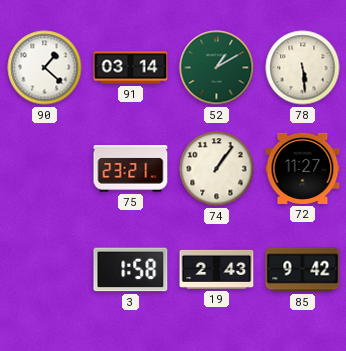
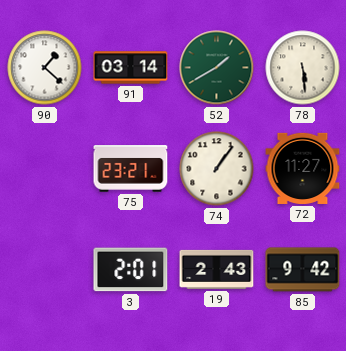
52: 1:10 -> 1:40
3: 1:58 -> 2:01
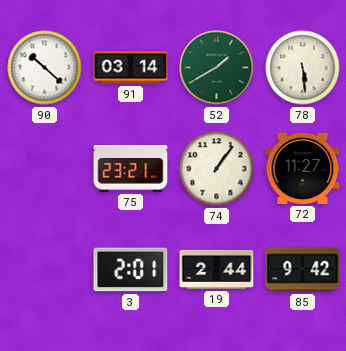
90: 1:22 -> 10:22
19: 2:43 -> 2:44
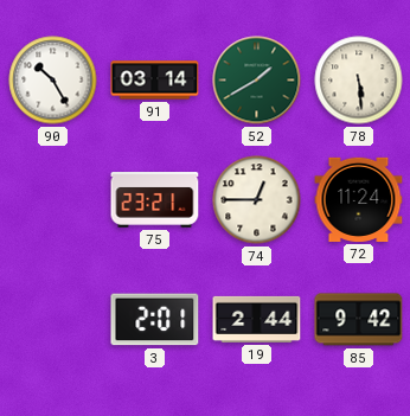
90: 10:22 -> 10:25
74: 1:06 -> 12:45
72: 11:27 -> 11:24
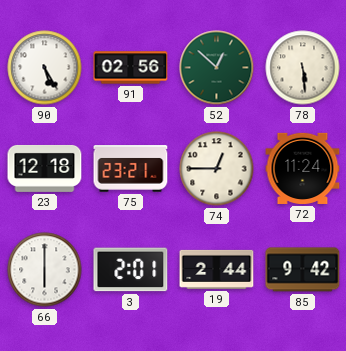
90: 10:25 -> 5:25
91: 03:14 -> 02:56
52: 1:40 -> 12:52
23: none -> 12:18
66: none -> 6:00
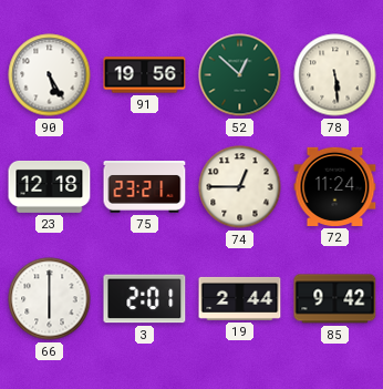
91: 02:56 -> 19:56
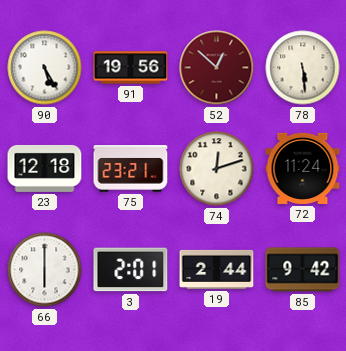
52 dial: green -> burgundy
74: 12:45 -> 12:12
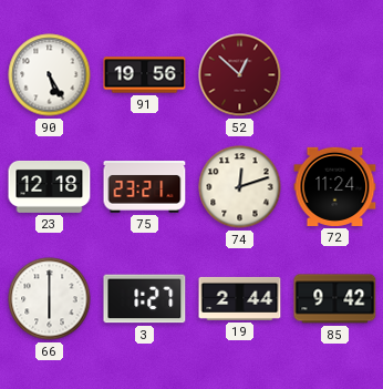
78: 5:29 -> none
3: 2:01 -> 1:27
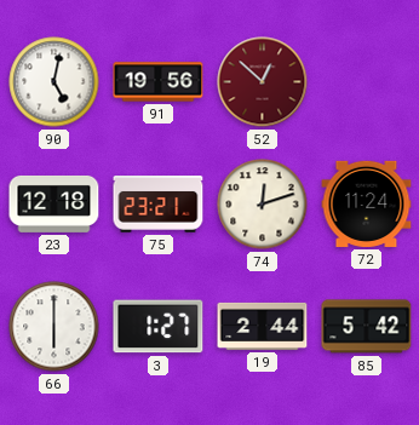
90: 5:25 -> 5:02
85: 9:42 -> 5:42
